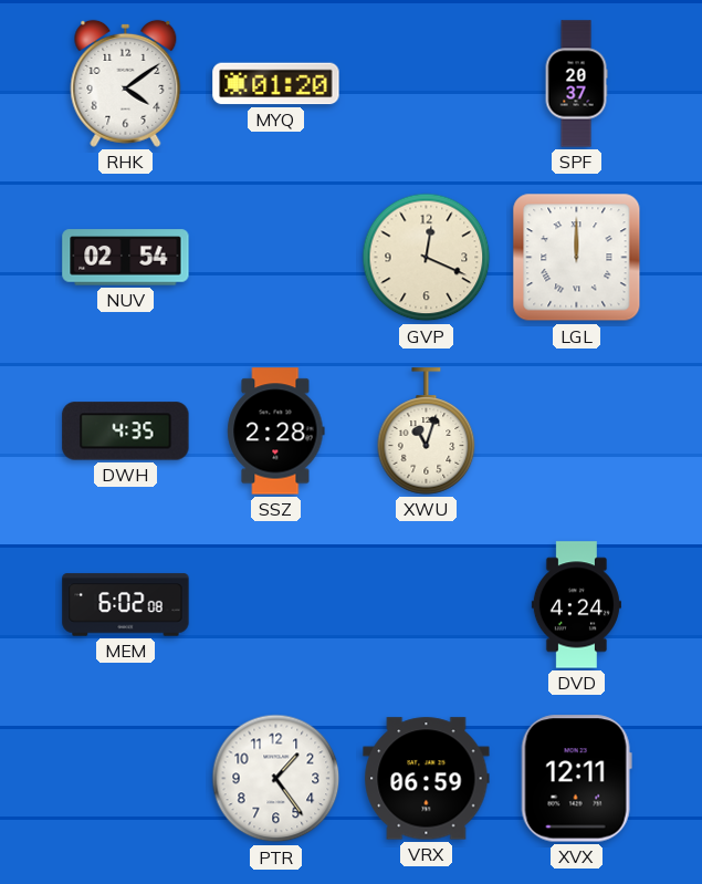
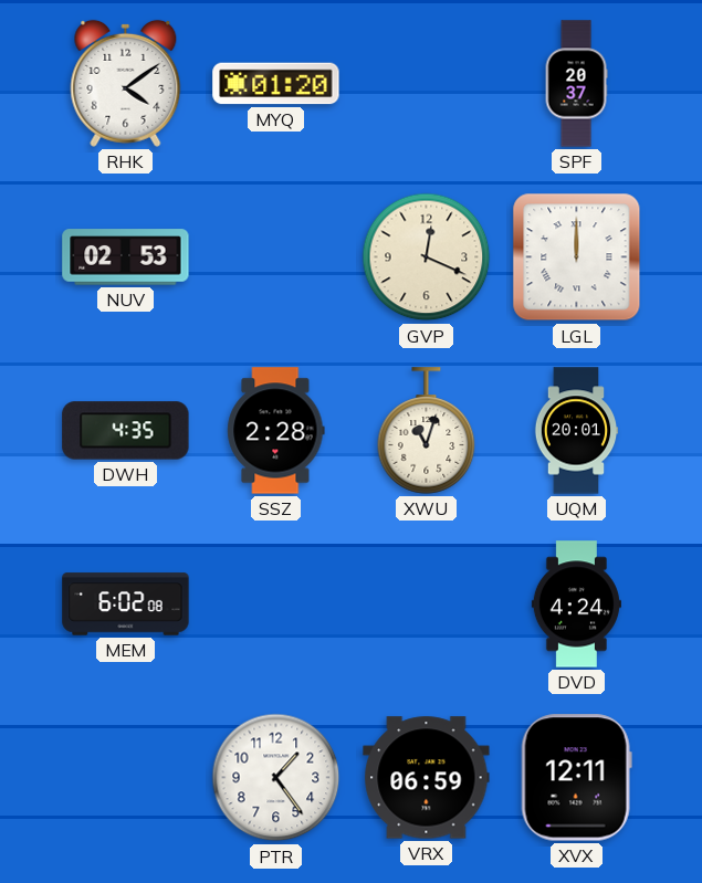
NUV: 02:54 -> 02:53
UQM: none -> 20:01
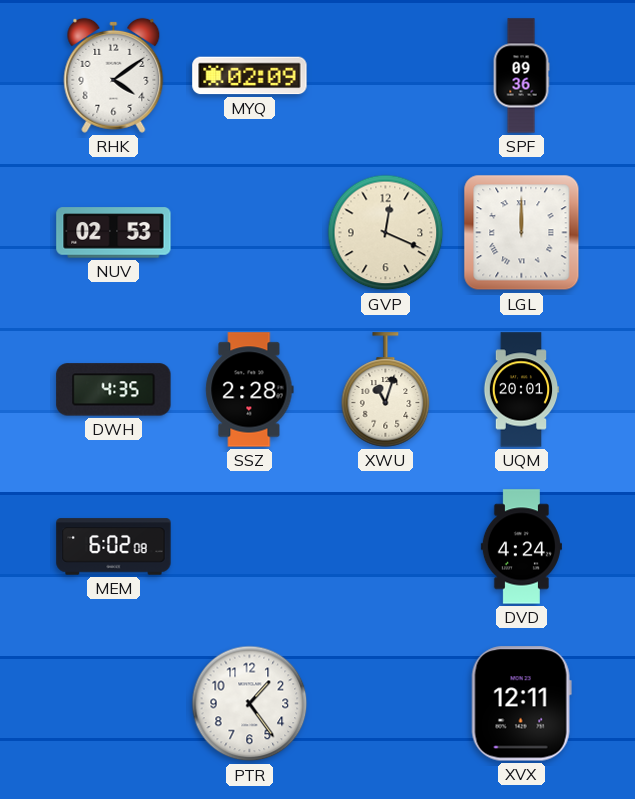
MYQ: 01:20 -> 02:09
SPF: 20:37 -> 09:36
VRX: 06:59 -> none
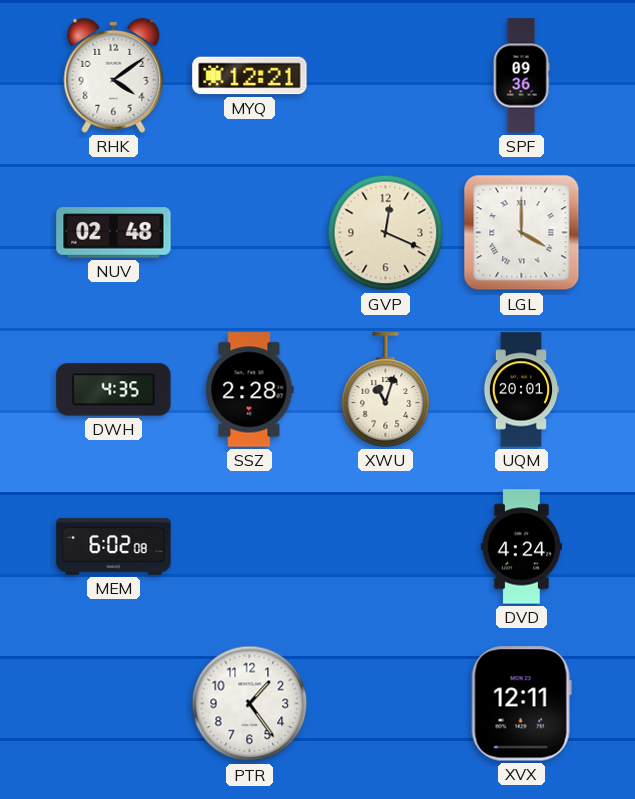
MYQ: 02:09 -> 12:21
NUV: 02:53 -> 02:48
LGL: 12:00 -> 4:00
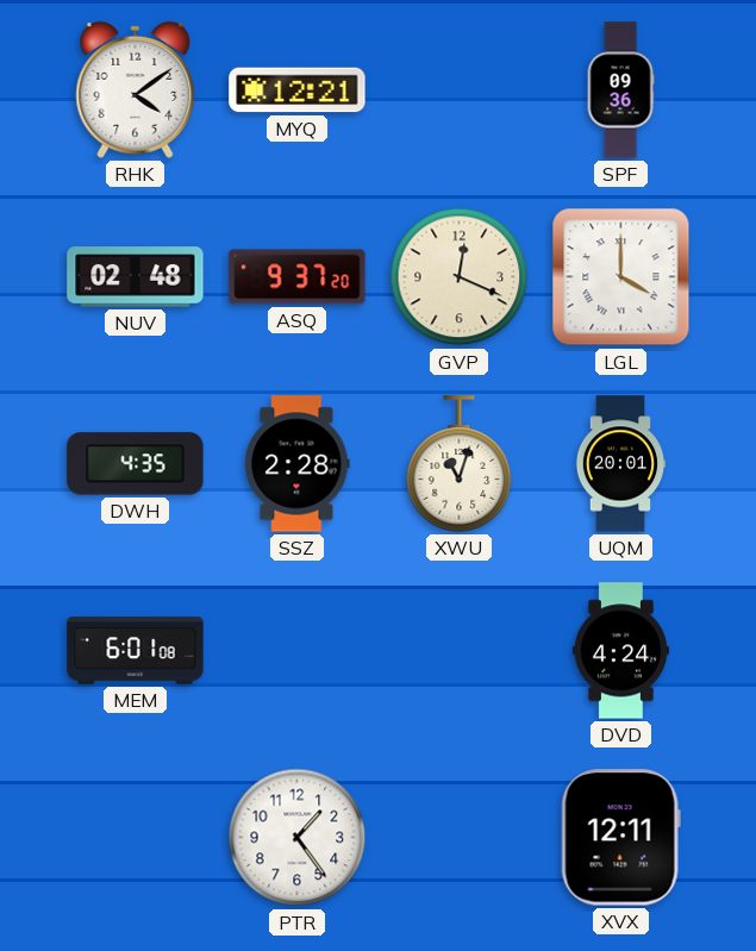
ASQ: none -> 9:37
MEM: 6:02 -> 6:01
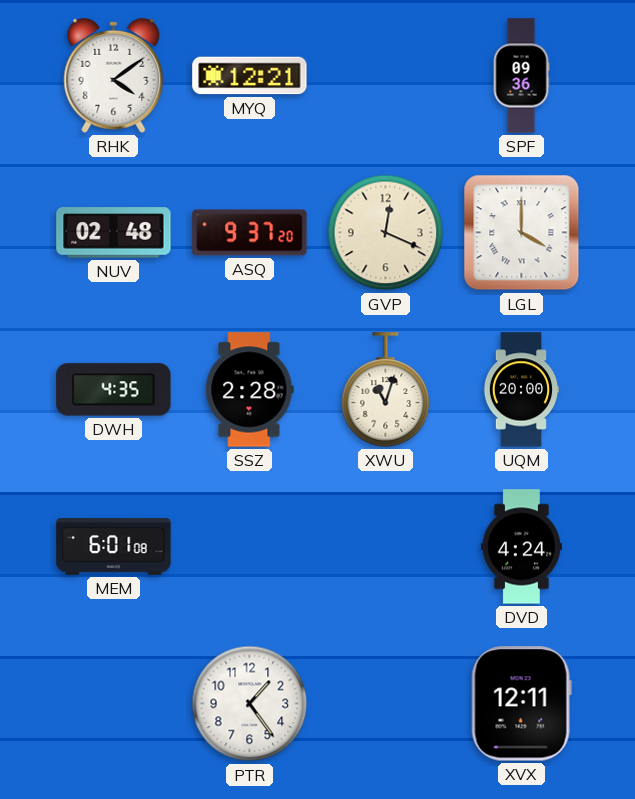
UQM: 20:01 -> 20:00
